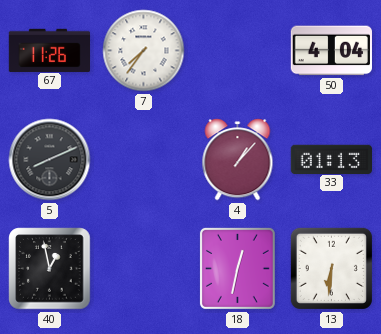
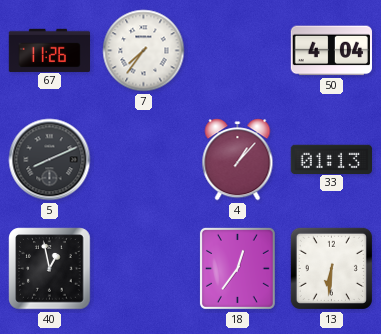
18: 12:32 -> 12:36
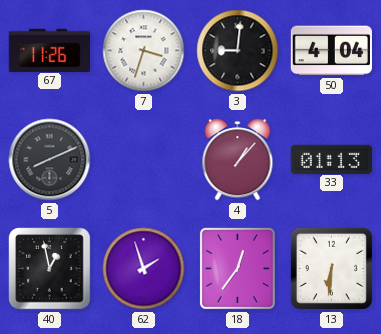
7: 7:36 -> 3:33
3: none -> 9:01
62: none -> 1:57
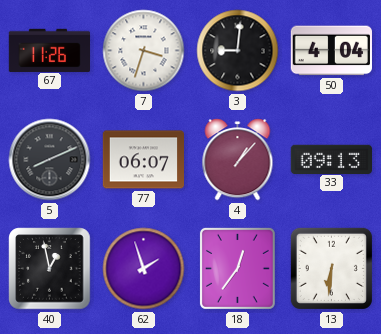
77: none -> 06:07
33: 01:13 -> 09:13
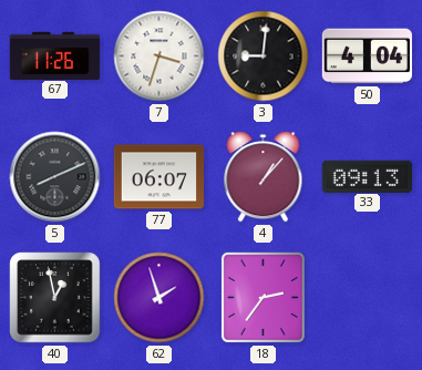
18: 12:36 -> 2:36
13: 6:31 -> none
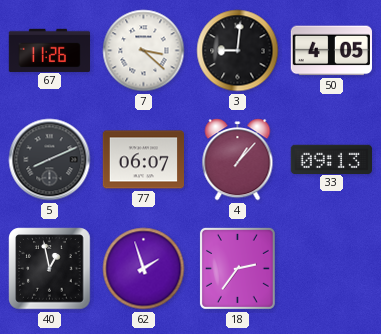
7: 3:33 -> 3:22
50: 4:04 -> 4:05
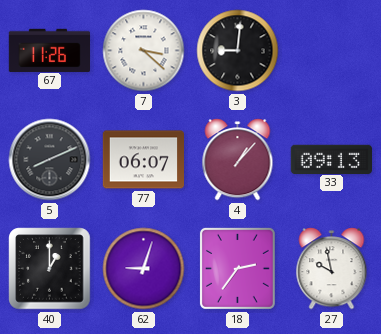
50: 4:05 -> none
40: 12:58 -> 1:00
62: 1:57 -> 9:03
27: none -> 9:58
